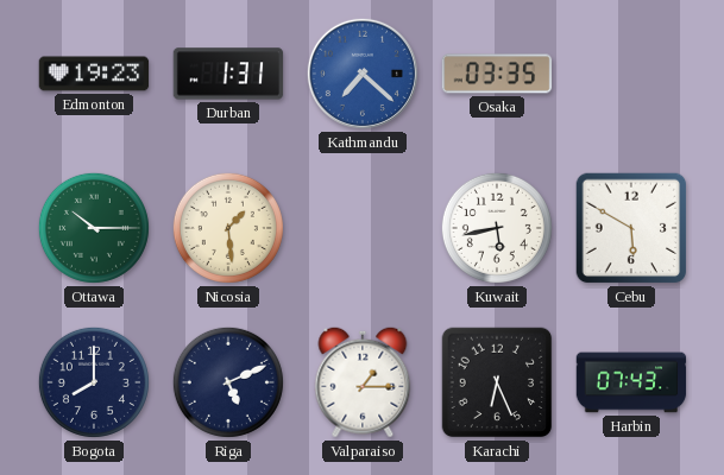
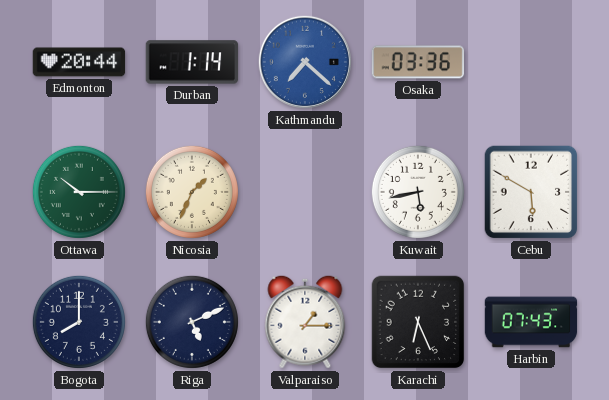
Edmonton: 19:23 -> 20:44
Durban: 1:31 -> 1:14
Osaka: 03:35 -> 03:36
Nicosia: 1:29 -> 1:34
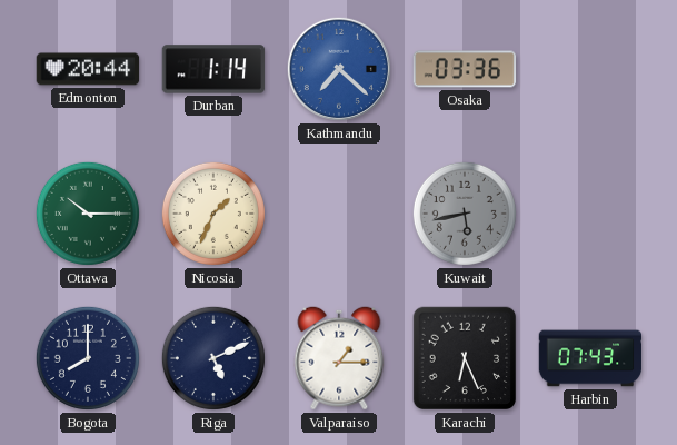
Kuwait dial: white -> grey
Cebu: 5:50 -> none
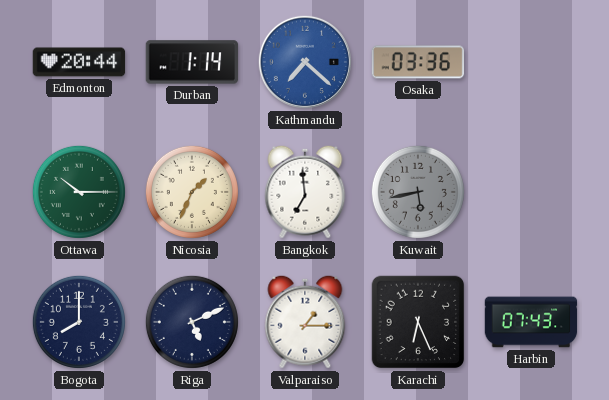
Bangkok: none -> 6:59
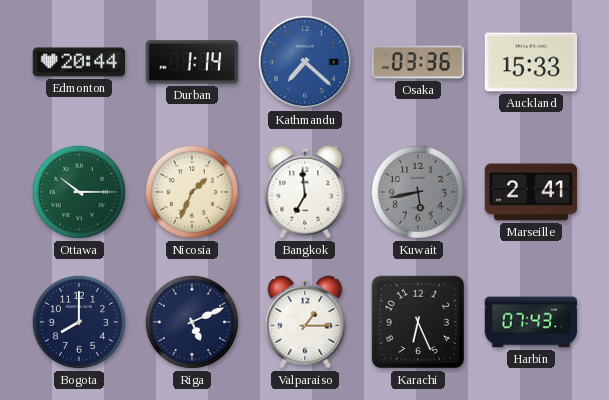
Auckland: none -> 15:33
Marseille: none -> 2:41
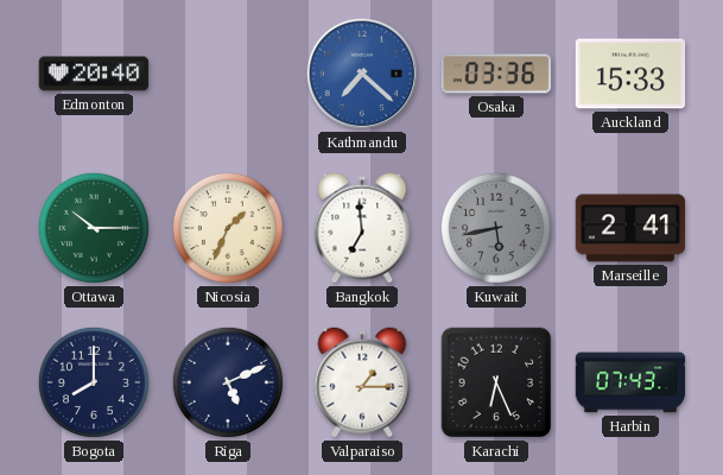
Edmonton: 20:44 -> 20:40
Durban: 1:14 -> none
